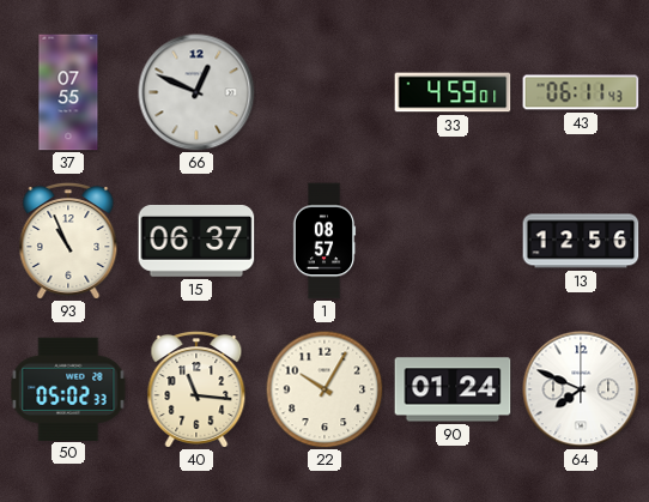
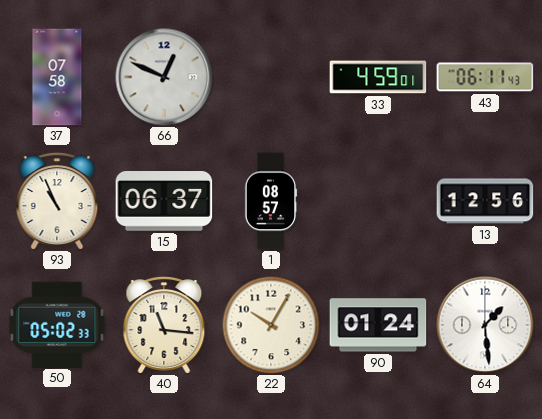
37: 07:55 -> 07:58
64: 7:49 -> 1:29
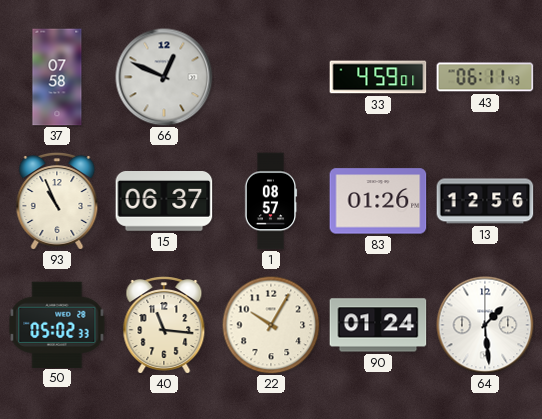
83: none -> 01:26
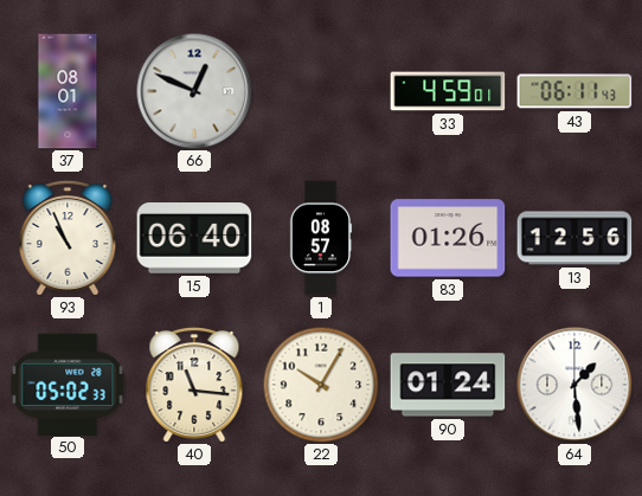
37: 07:58 -> 08:01
15: 06:37 -> 06:40
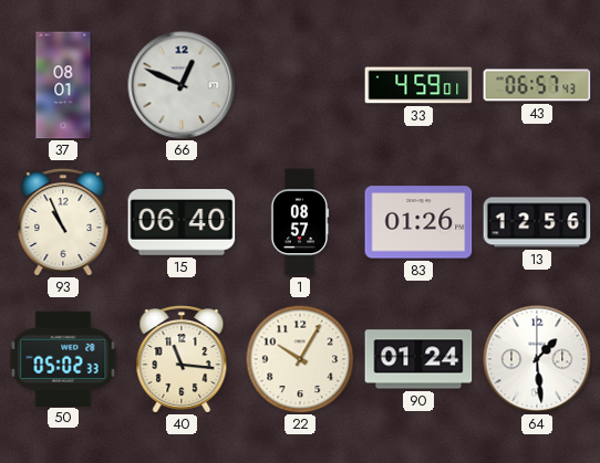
43: 06:11 -> 06:57
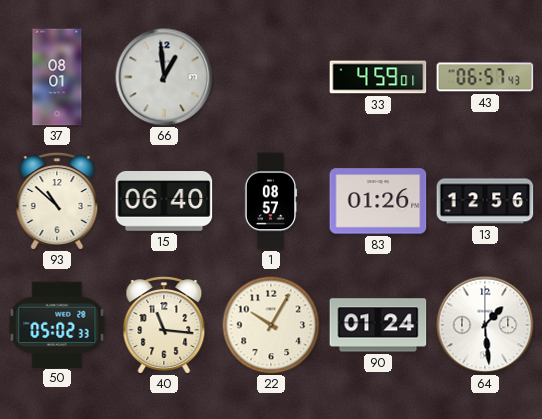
66: 12:49 -> 12:59
93: 10:56 -> 10:52
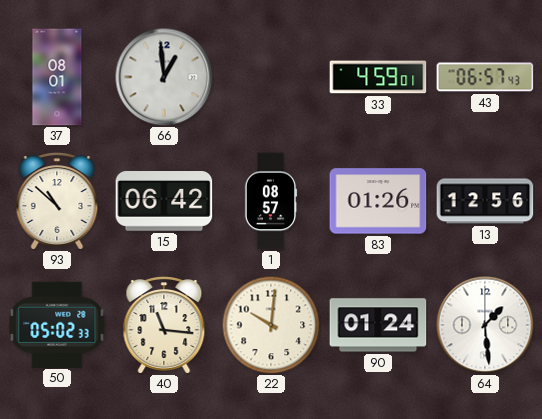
15: 06:40 -> 06:42
22: 10:05 -> 10:01
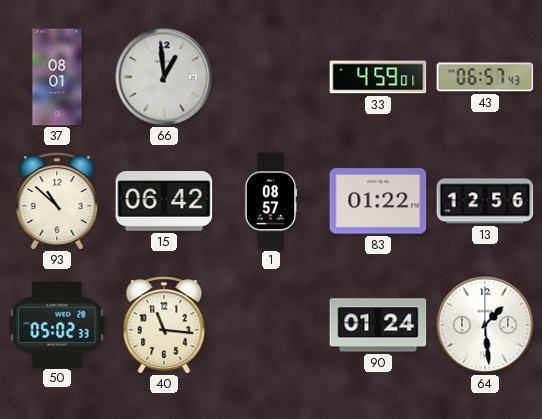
83: 01:26 -> 01:22
22: 10:01 -> none
